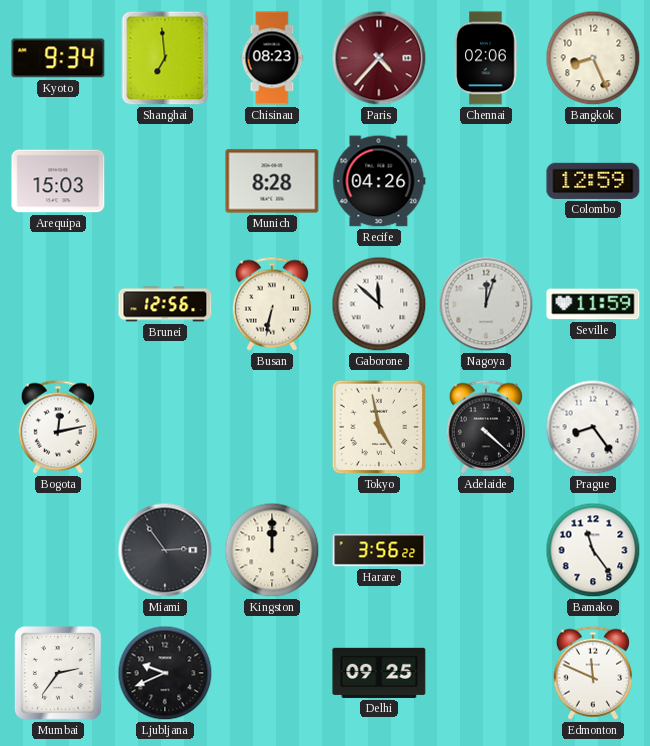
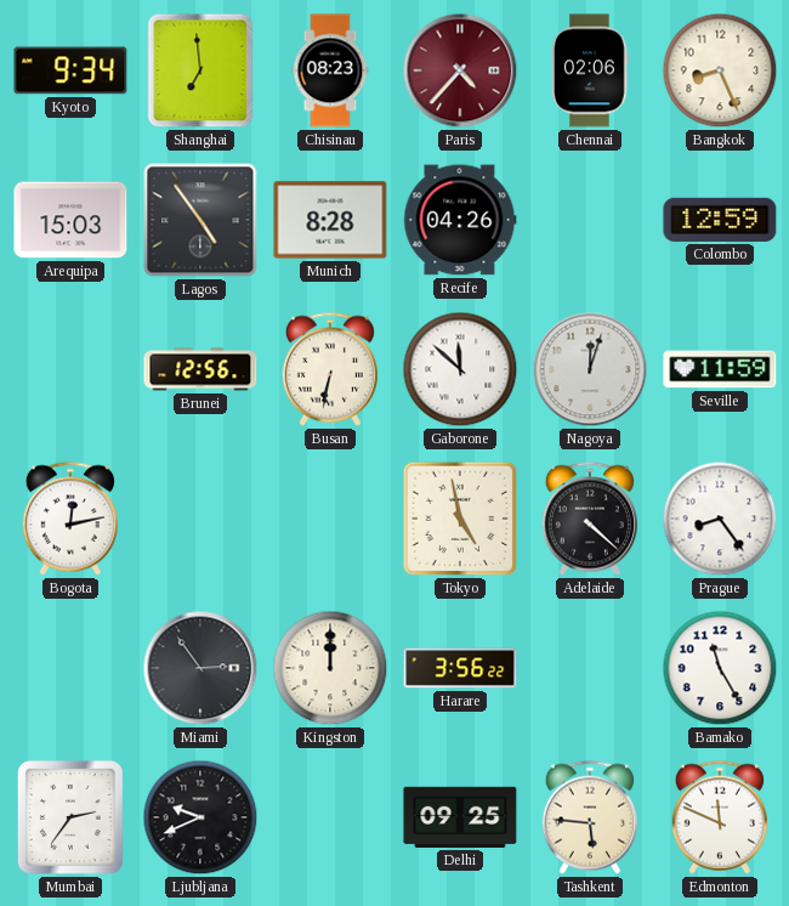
Lagos: none -> 4:54
Bamako: 11:24 -> 11:25
Tashkent: none -> 5:46
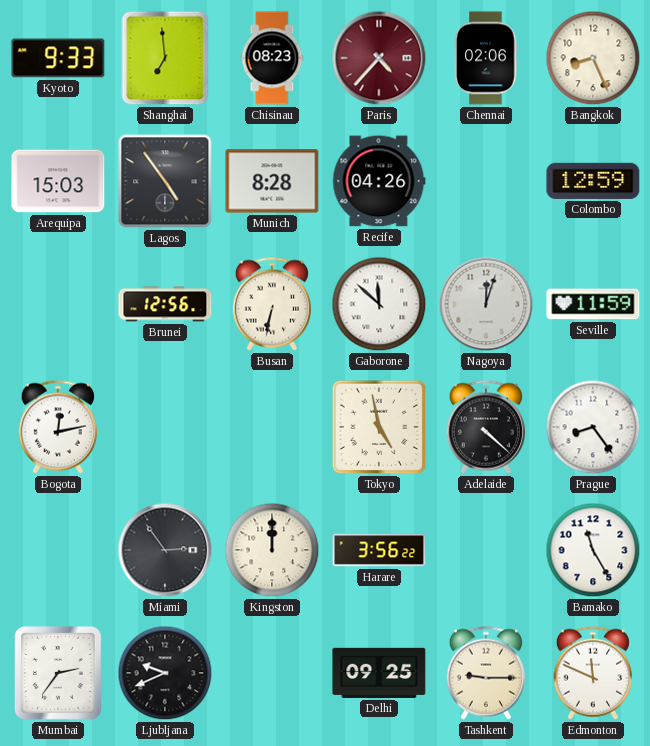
Kyoto: 9:34 -> 9:33
Tashkent: 5:46 -> 9:15
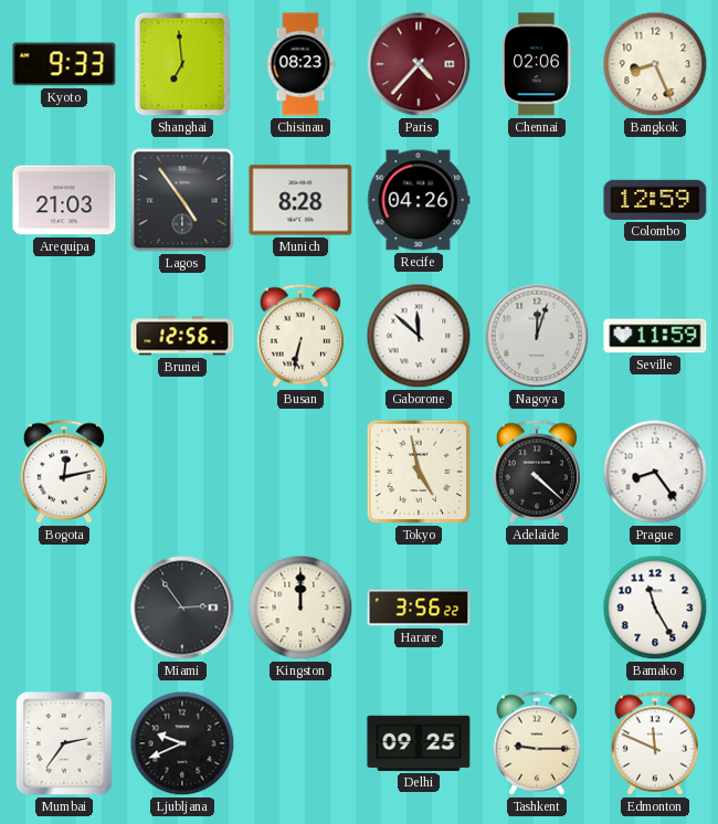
Arequipa: 15:03 -> 21:03
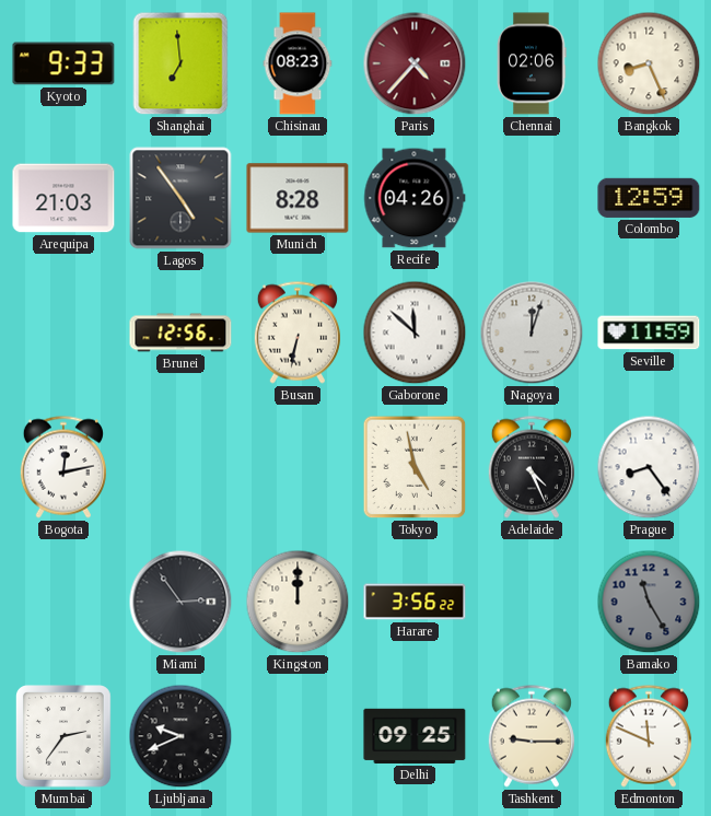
Adelaide: 4:22 -> 4:26
Bamako dial: white -> grey
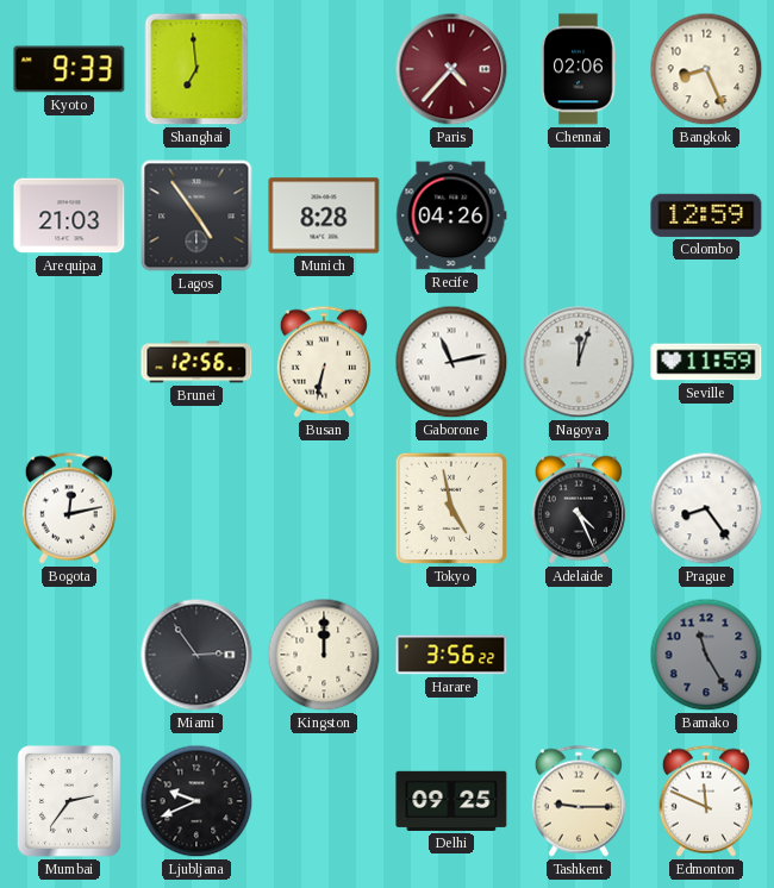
Chisinau: 08:23 -> none
Gaborone: 11:52 -> 11:13
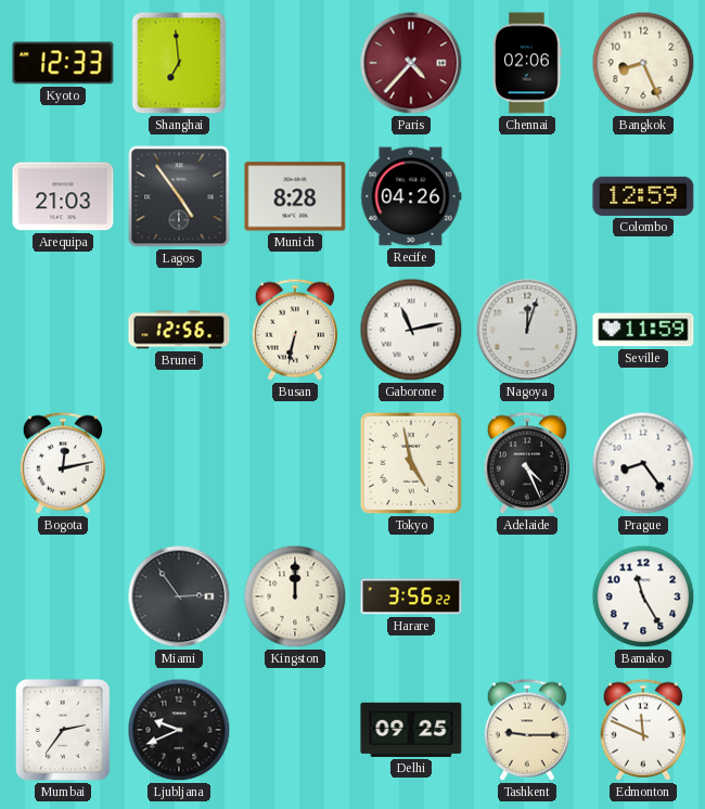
Kyoto: 9:33 -> 12:33
Bamako dial: grey -> white
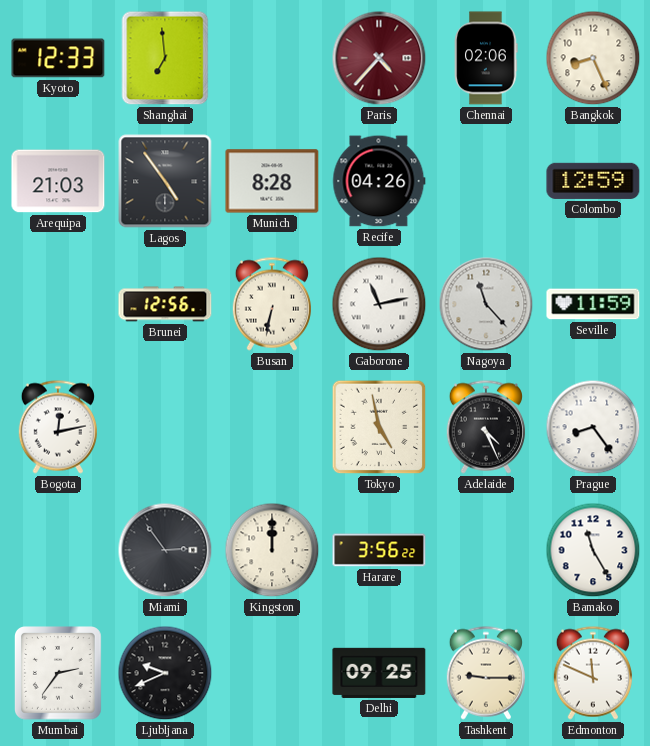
Nagoya: 12:03 -> 11:23
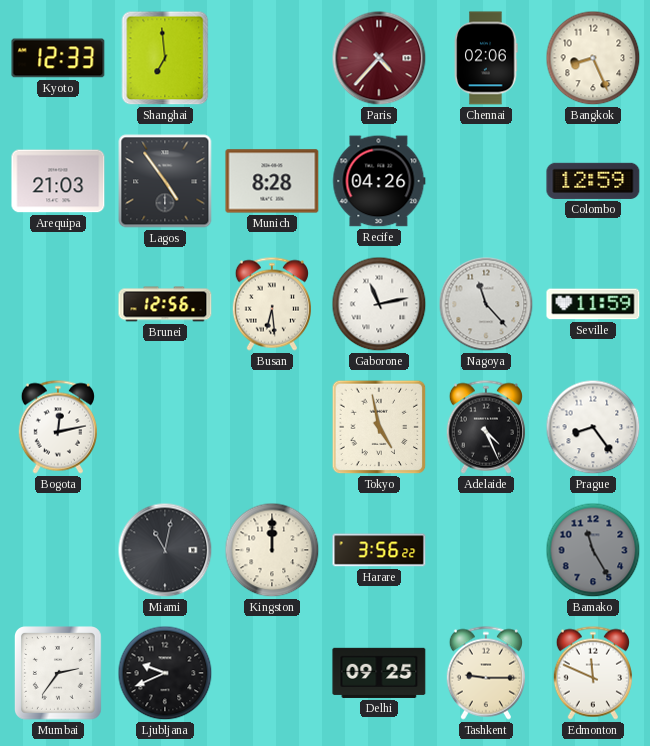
Busan: 6:32 -> 6:29
Miami: 2:54 -> 11:02
Bamako dial: white -> grey
